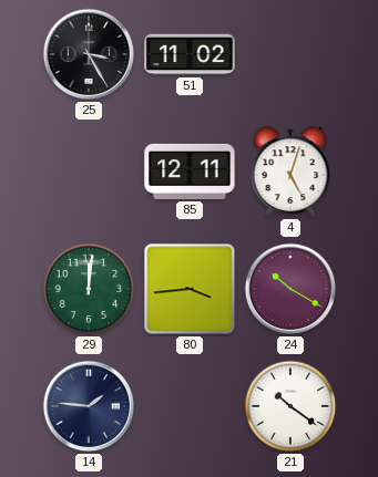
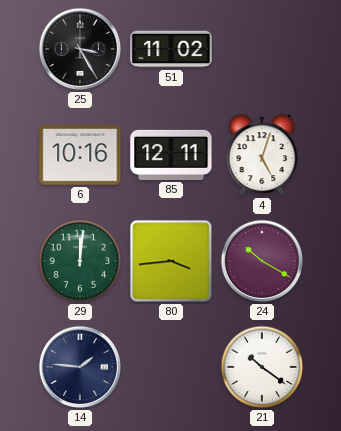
6: none -> 10:16
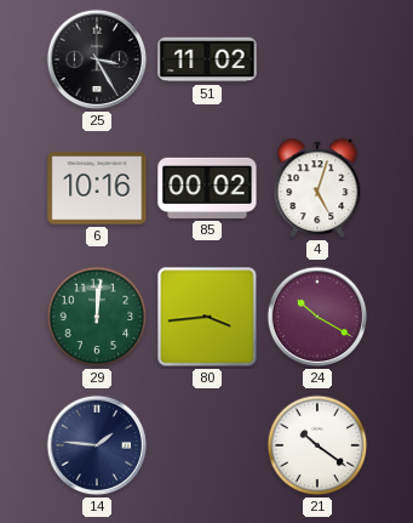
85: 12:11 -> 00:02
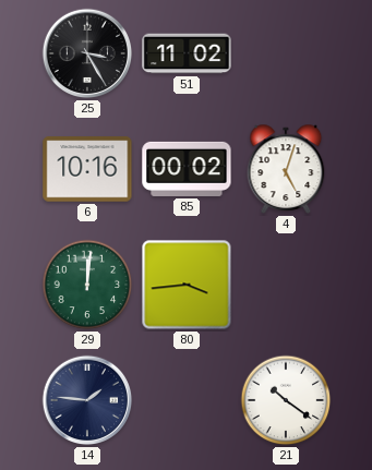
24: 10:20 -> none
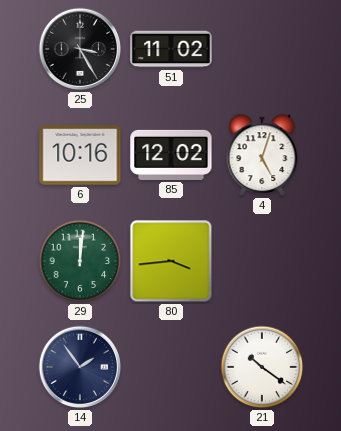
85: 00:02 -> 12:02
14: 1:46 -> 1:54
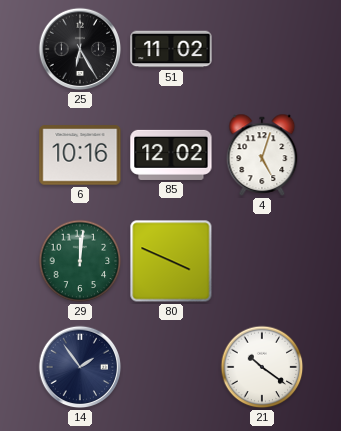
25: 3:25 -> 6:25
80: 3:44 -> 3:49
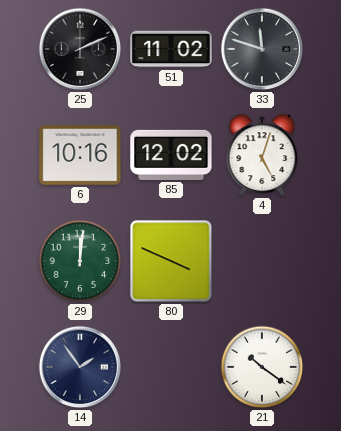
25: 6:25 -> 2:11
33: none -> 11:48
